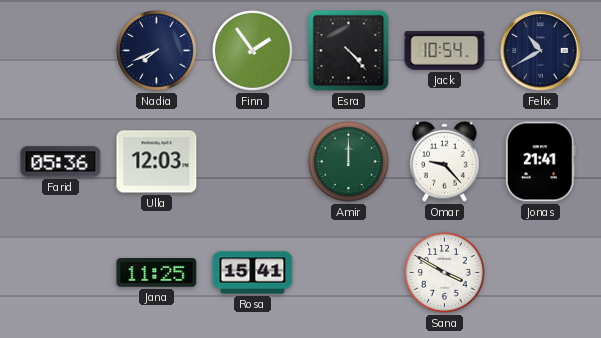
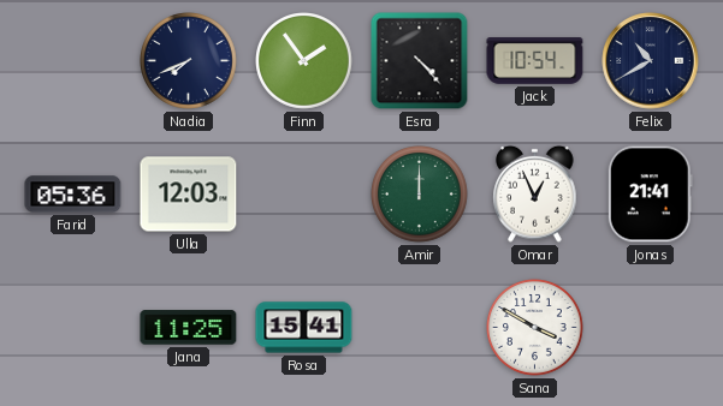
Omar: 9:23 -> 12:56
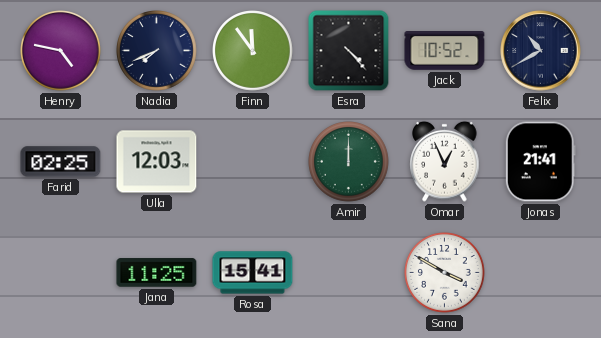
Henry: none -> 4:47
Finn: 1:54 -> 11:54
Jack: 10:54 -> 10:52
Farid: 05:36 -> 02:25
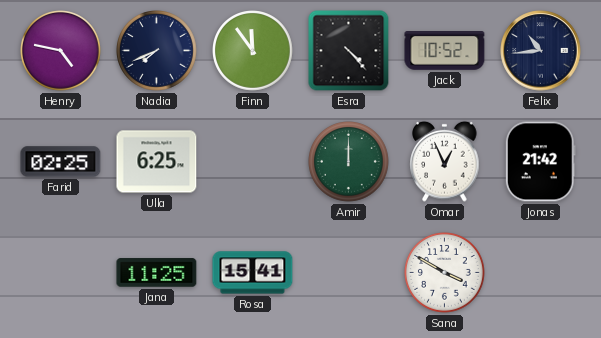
Felix: 10:40 -> 10:44
Ulla: 12:03 -> 6:25
Jonas: 21:41 -> 21:42
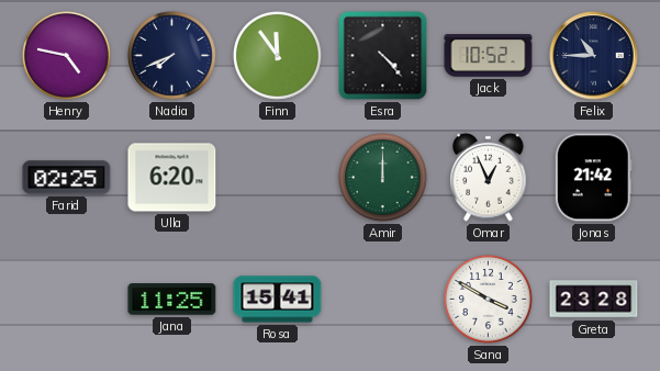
Felix: 10:44 -> 10:45
Ulla: 6:25 -> 6:20
Greta: none -> 23:28
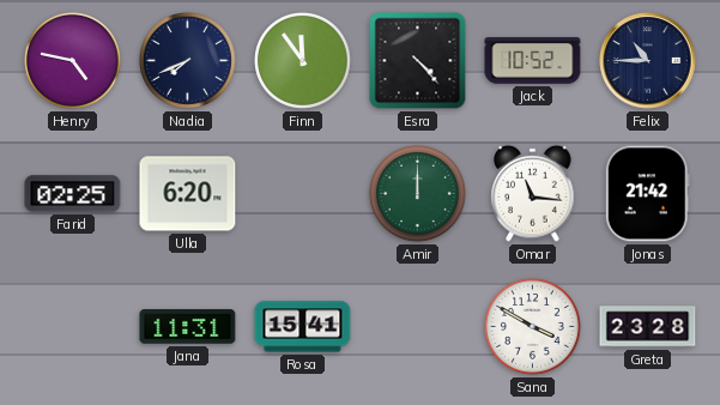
Omar: 12:56 -> 11:16
Jana: 11:25 -> 11:31
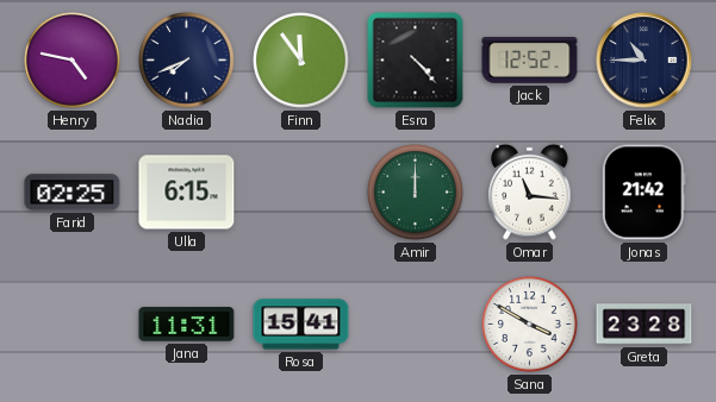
Jack: 10:52 -> 12:52
Ulla: 6:20 -> 6:15
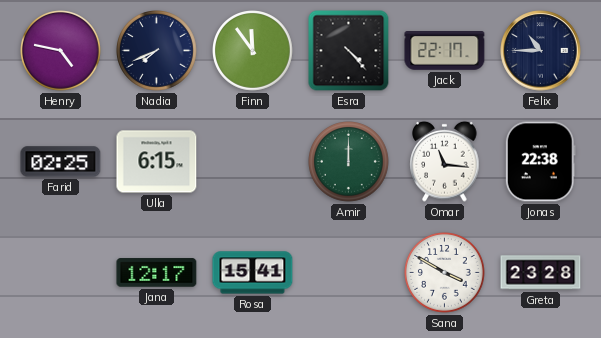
Jack: 12:52 -> 22:17
Jonas: 21:42 -> 22:38
Jana: 11:31 -> 12:17
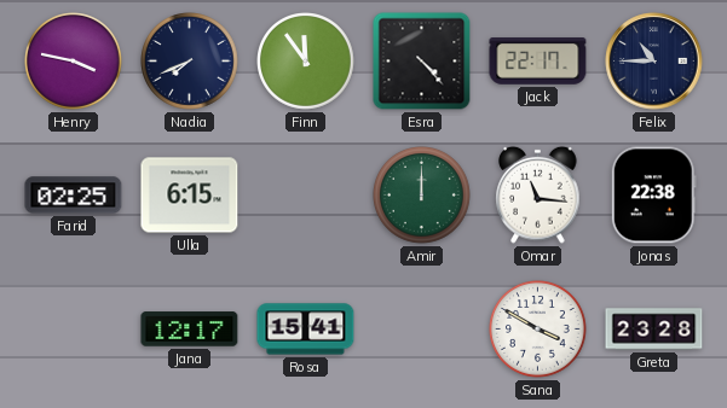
Henry: 4:47 -> 3:47
